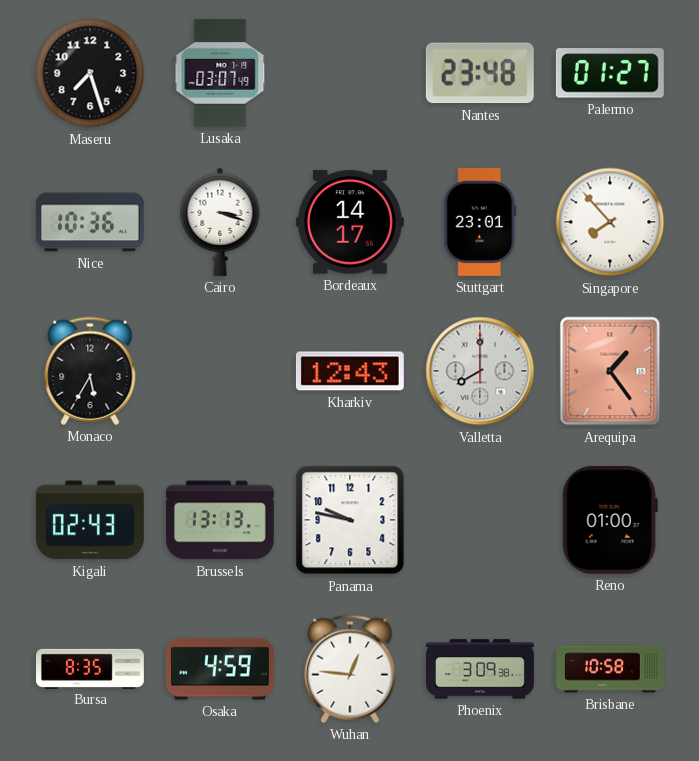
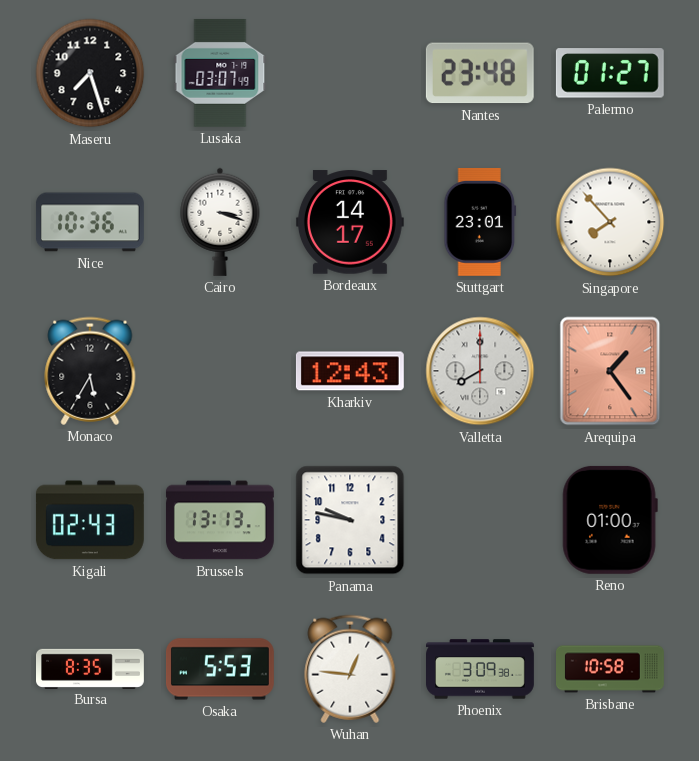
Osaka: 4:59 -> 5:53
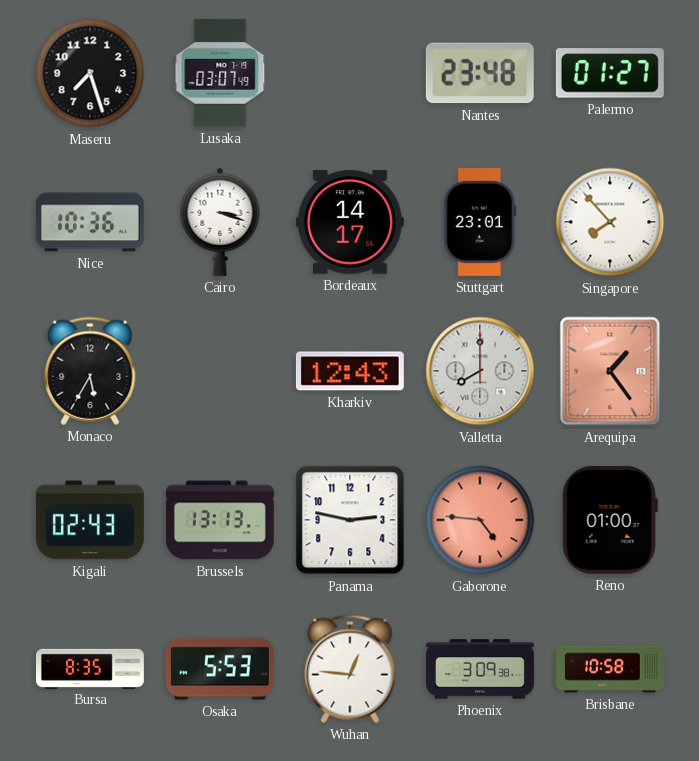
Panama: 9:47 -> 2:47
Gaborone: none -> 4:46
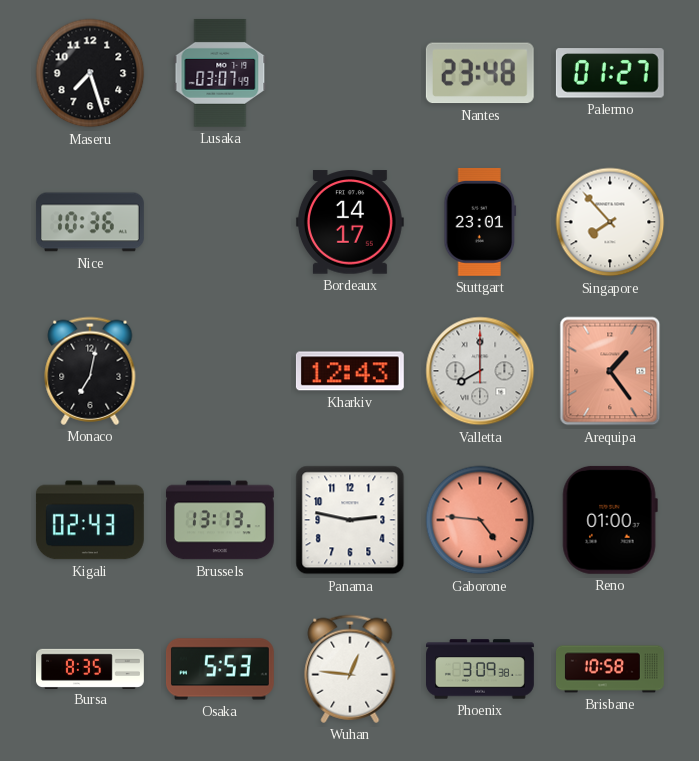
Cairo: 3:18 -> none
Monaco: 5:35 -> 7:02
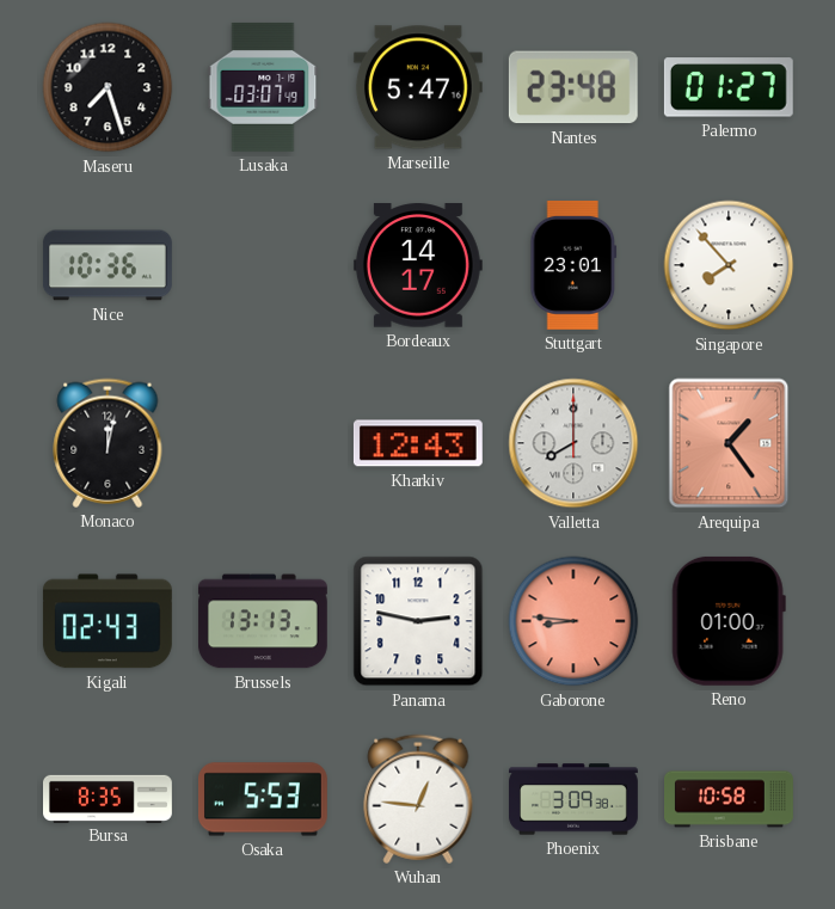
Marseille: none -> 5:47
Monaco: 7:02 -> 12:02
Gaborone: 4:46 -> 8:46
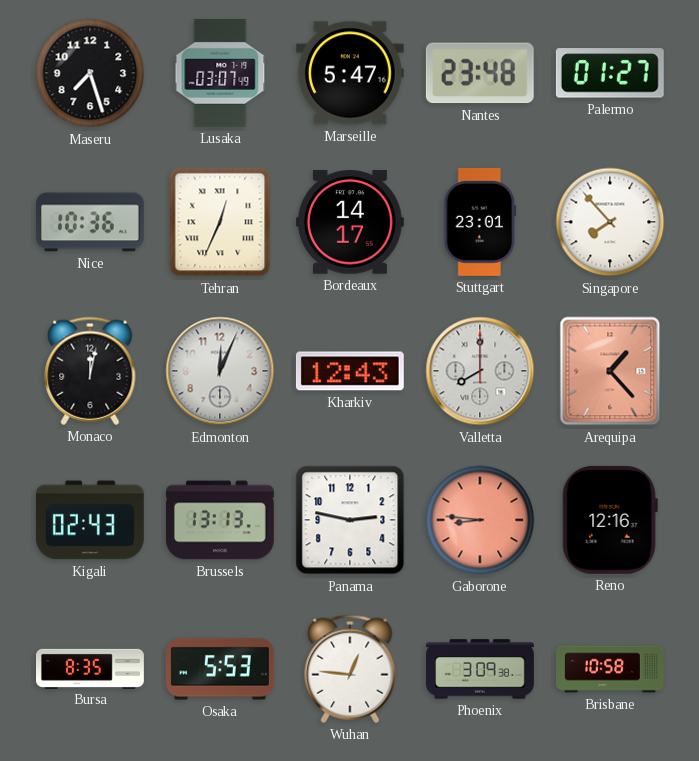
Tehran: none -> 12:34
Edmonton: none -> 12:04
Arequipa: 1:24 -> 1:23
Reno: 01:00 -> 12:16
